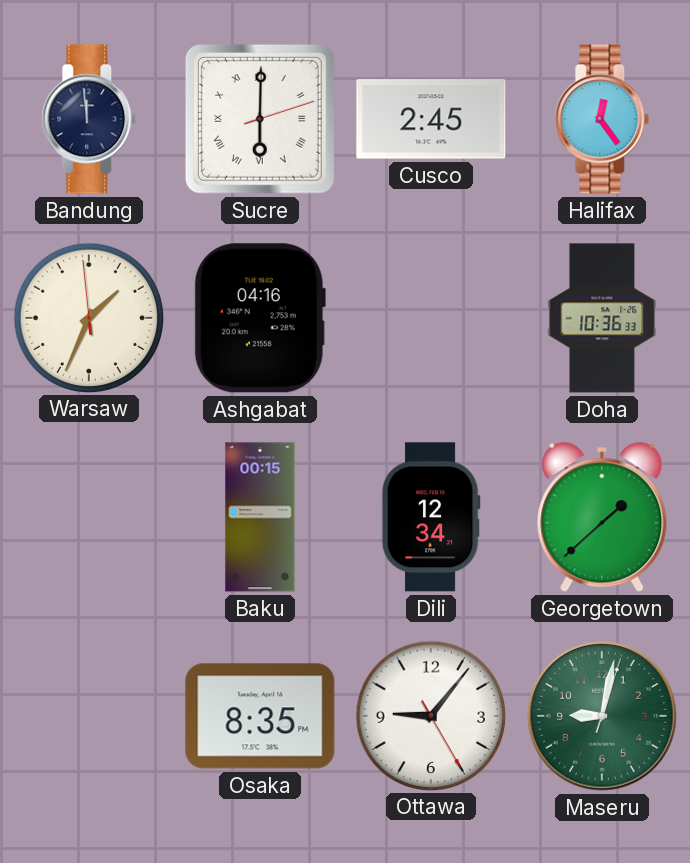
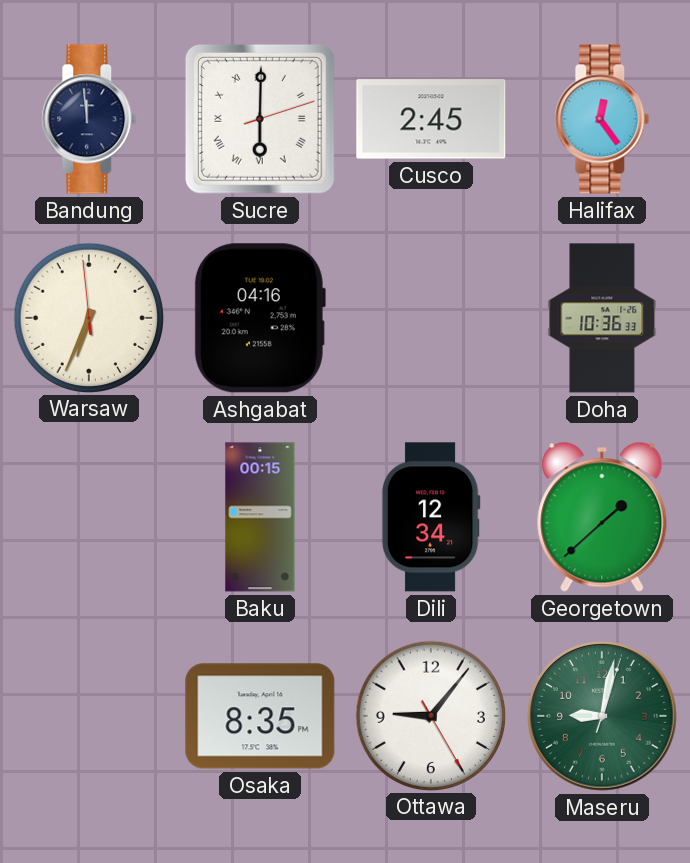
Warsaw: 1:33 -> 6:33
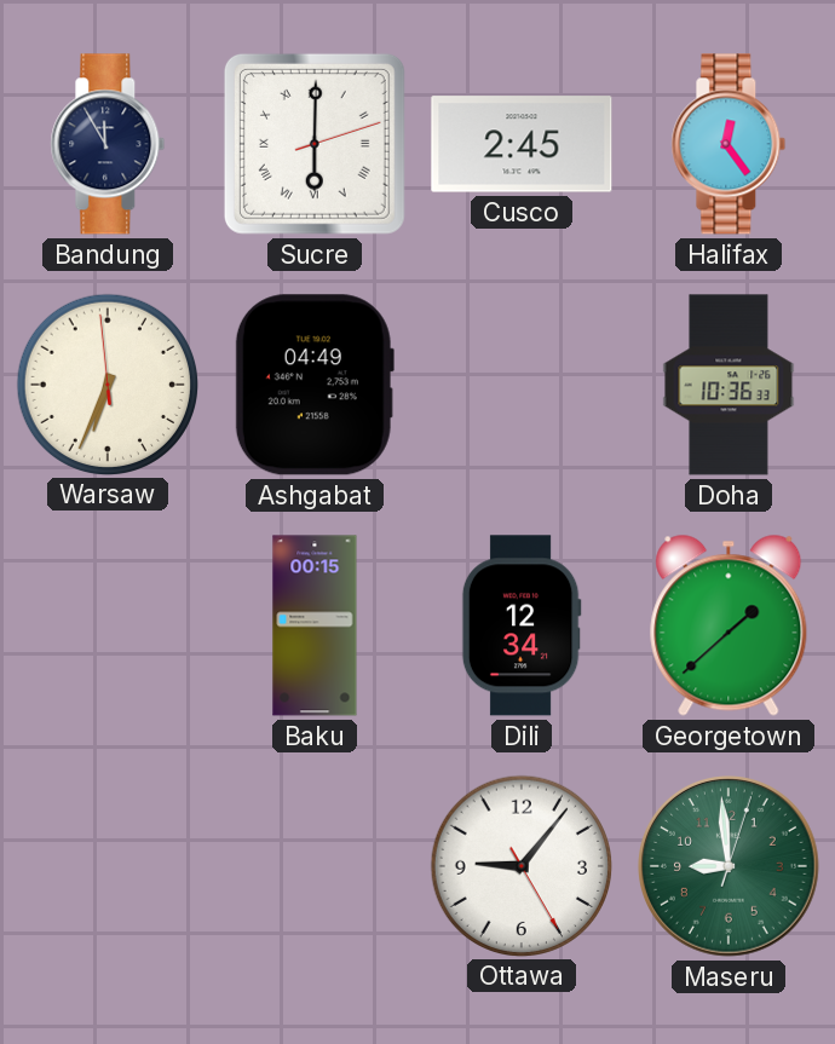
Bandung: 11:59 -> 11:55
Ashgabat: 04:16 -> 04:49
Osaka: 8:35 -> none
Maseru: 9:02 -> 8:59
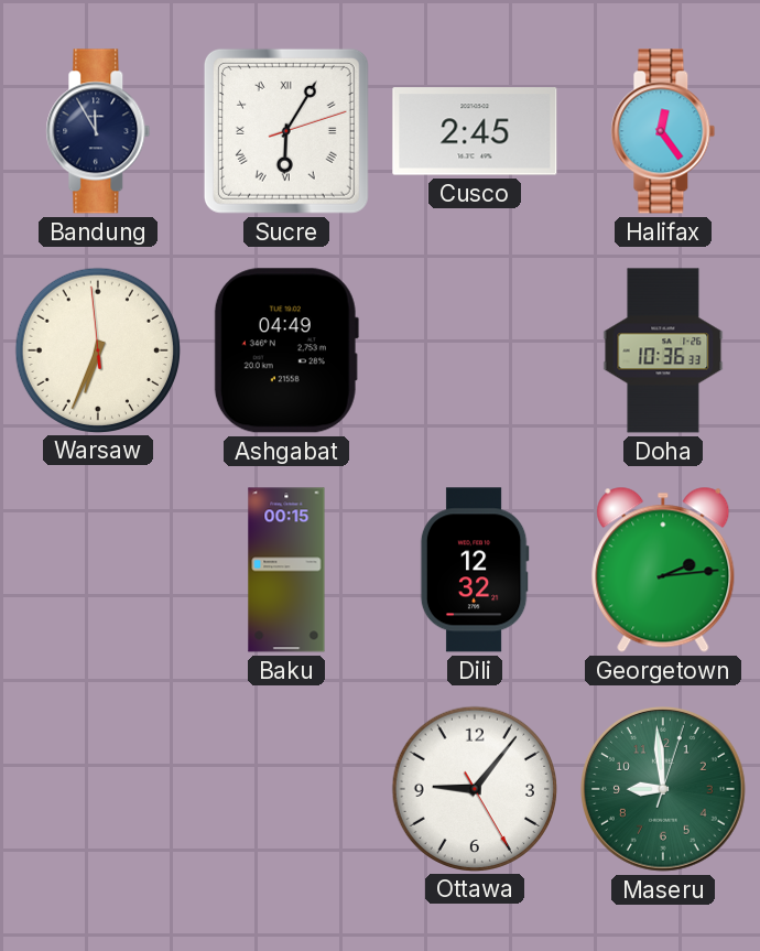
Sucre: 6:00 -> 6:05
Dili: 12:34 -> 12:32
Georgetown: 1:38 -> 2:14
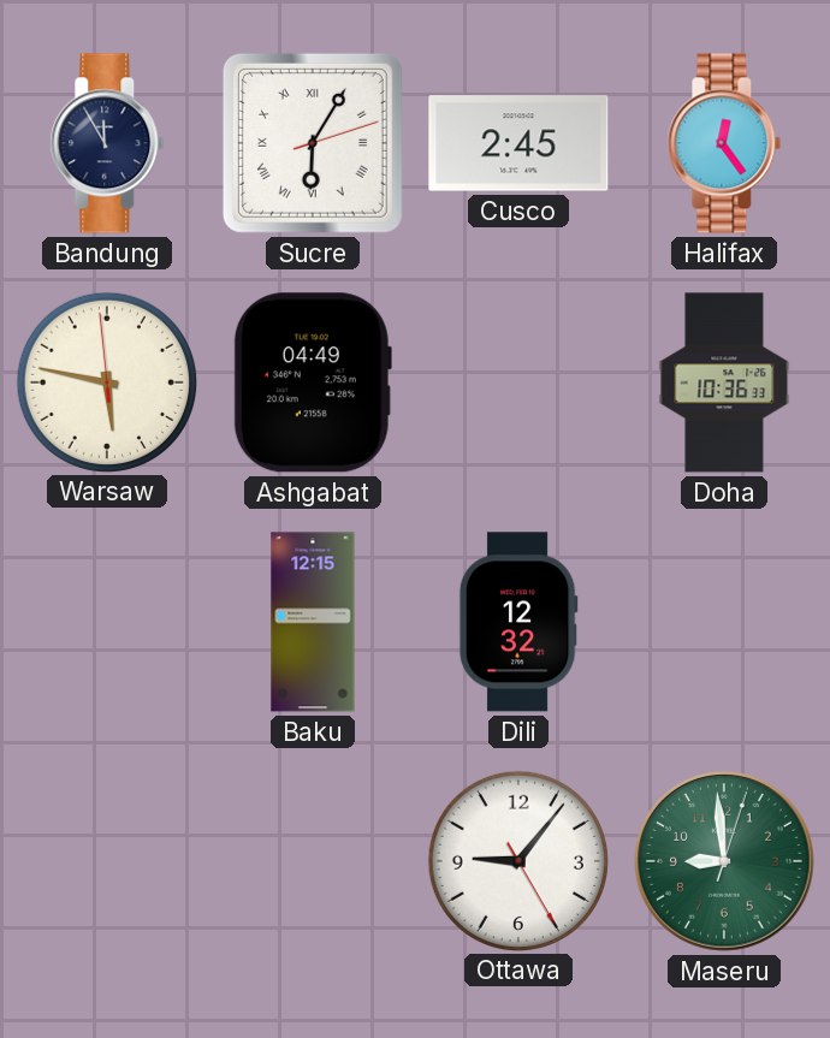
Warsaw: 6:33 -> 5:46
Baku: 00:15 -> 12:15
Georgetown: 2:14 -> none
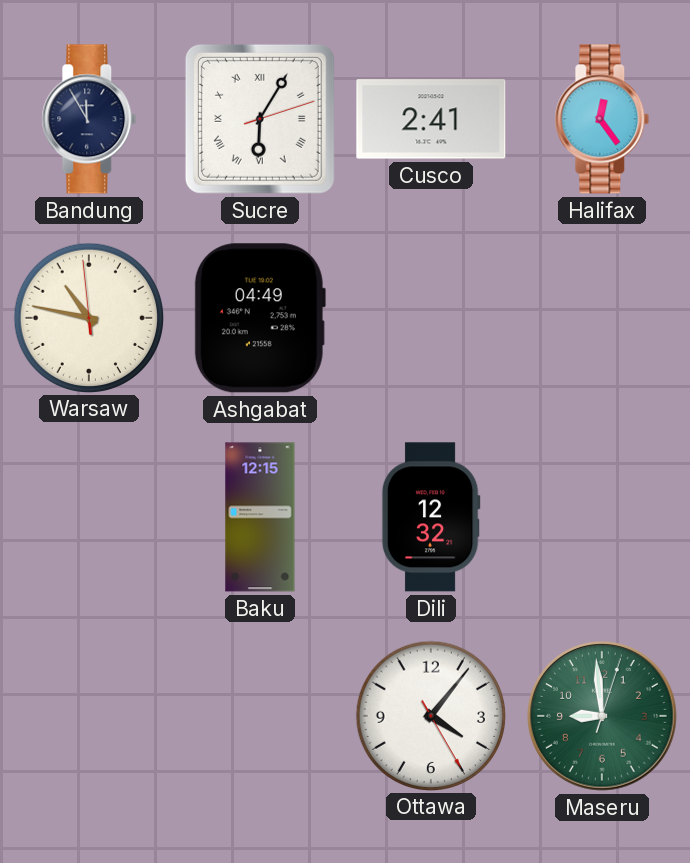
Cusco: 2:45 -> 2:41
Warsaw: 5:46 -> 10:46
Doha: 10:36 -> none
Ottawa: 9:06 -> 4:06
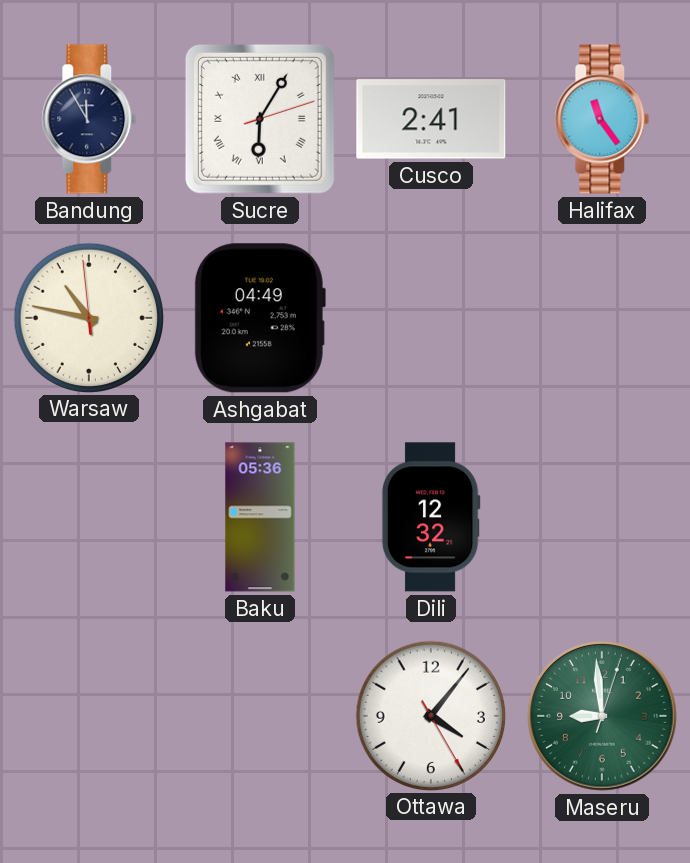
Halifax: 12:24 -> 11:24
Baku: 12:15 -> 05:36
